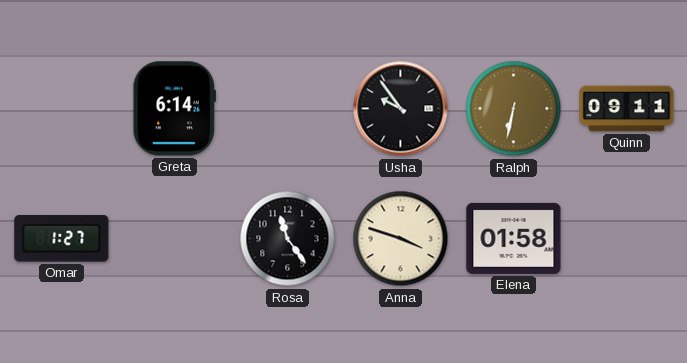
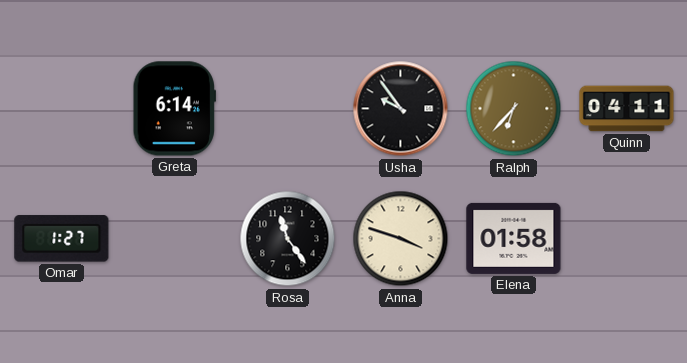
Ralph: 6:32 -> 6:37
Quinn: 09:11 -> 04:11
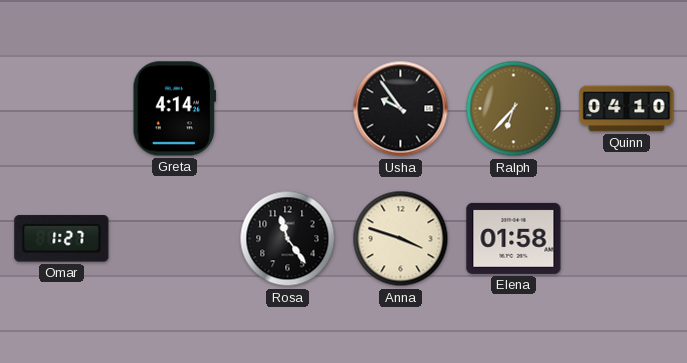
Greta: 6:14 -> 4:14
Quinn: 04:11 -> 04:10
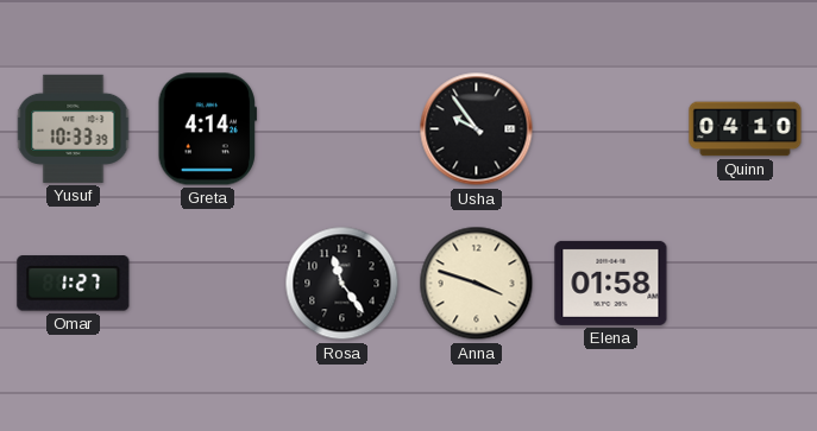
Yusuf: none -> 10:33
Ralph: 6:37 -> none
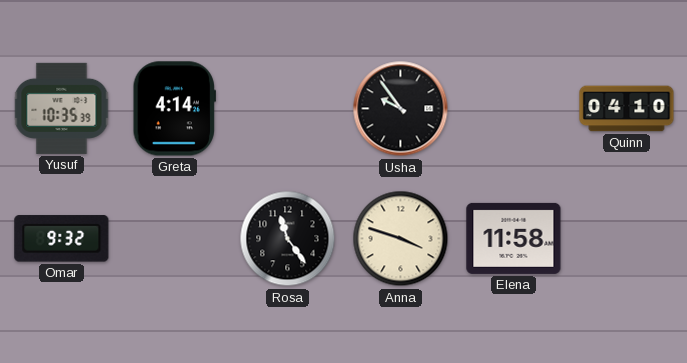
Yusuf: 10:33 -> 10:35
Omar: 1:27 -> 9:32
Elena: 01:58 -> 11:58
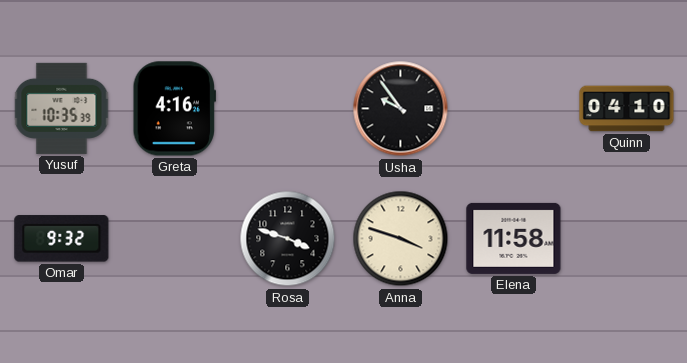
Greta: 4:14 -> 4:16
Rosa: 11:24 -> 3:48
